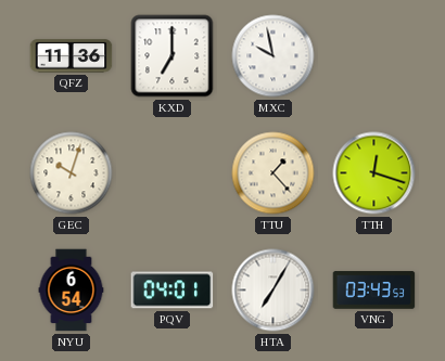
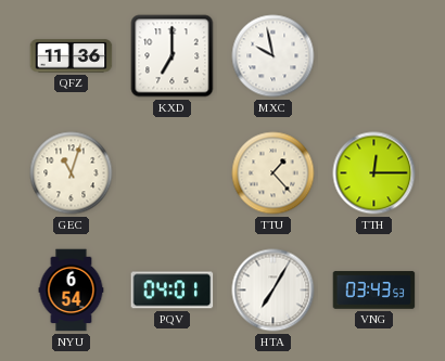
GEC: 10:03 -> 11:03
TTH: 12:18 -> 12:15
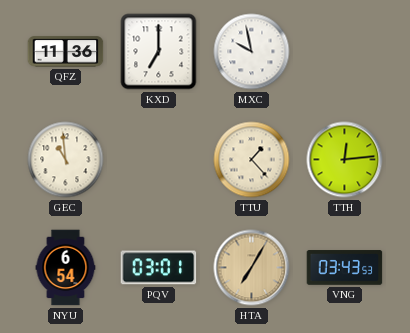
GEC: 11:03 -> 10:59
TTH: 12:15 -> 12:14
PQV: 04:01 -> 03:01
HTA dial: white -> champagne
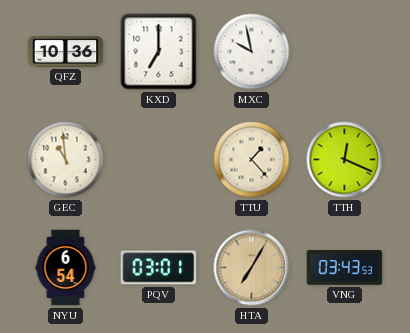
QFZ: 11:36 -> 10:36
TTH: 12:14 -> 12:19
